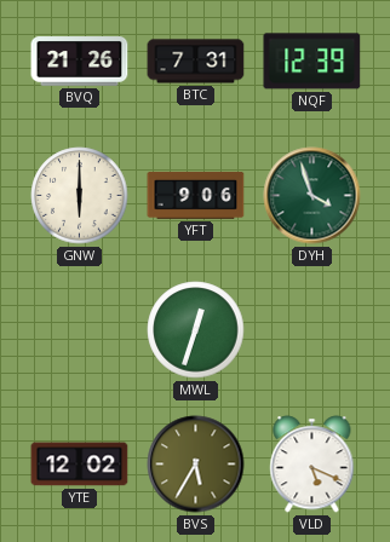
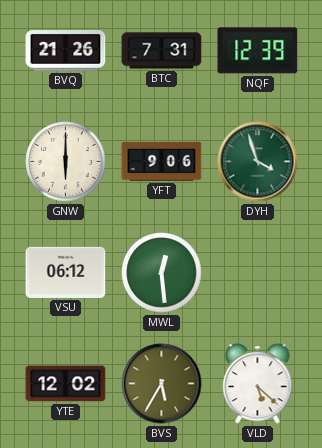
VSU: none -> 06:12
MWL: 12:33 -> 12:29
VLD: 5:19 -> 5:22
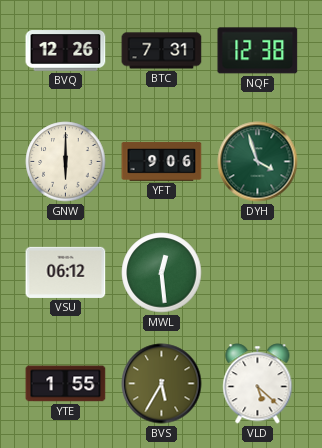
BVQ: 21:26 -> 12:26
NQF: 12:39 -> 12:38
YTE: 12:02 -> 1:55
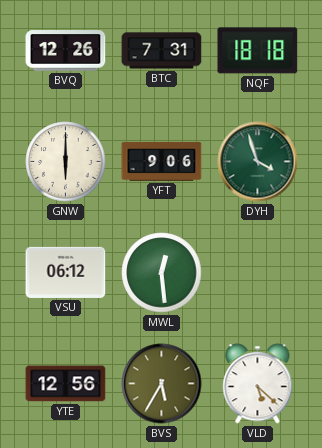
NQF: 12:38 -> 18:18
YTE: 1:55 -> 12:56
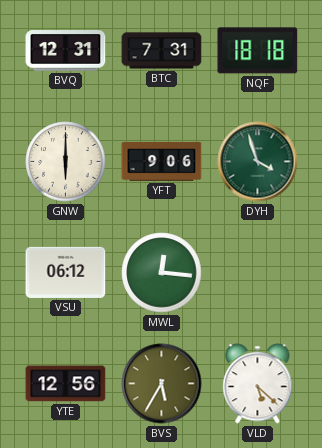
BVQ: 12:26 -> 12:31
MWL: 12:29 -> 12:16
